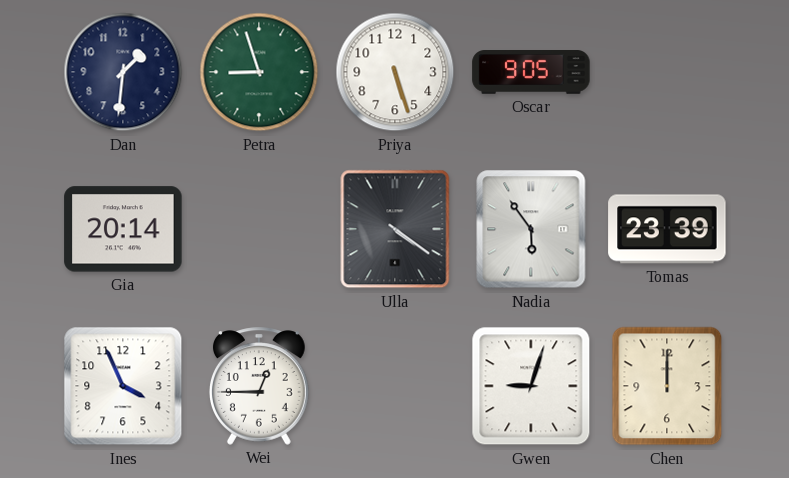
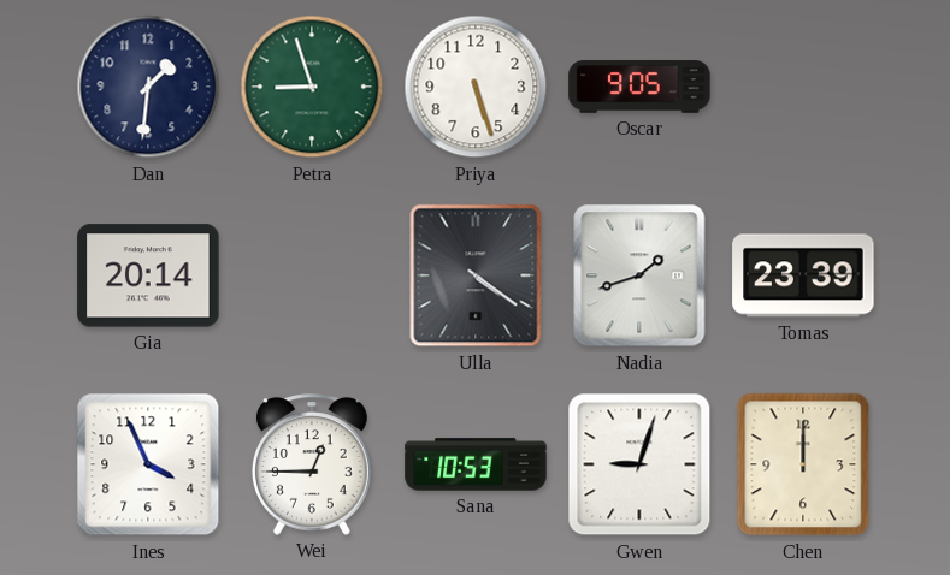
Nadia: 5:54 -> 1:42
Sana: none -> 10:53
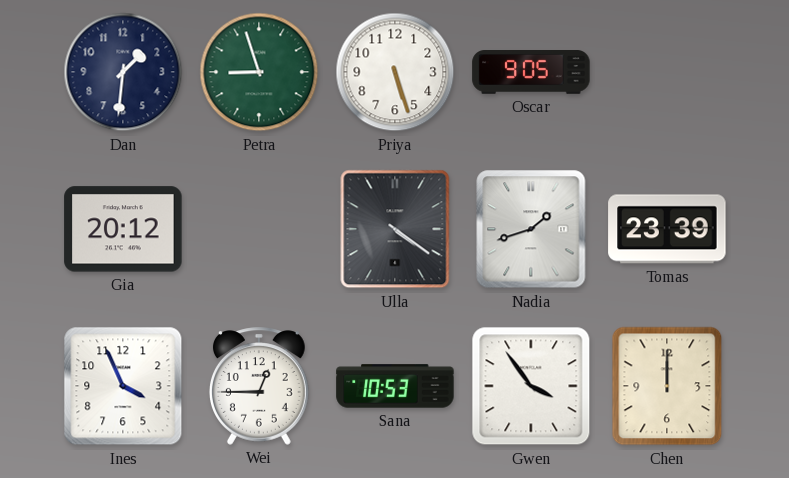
Gia: 20:14 -> 20:12
Gwen: 9:03 -> 3:54
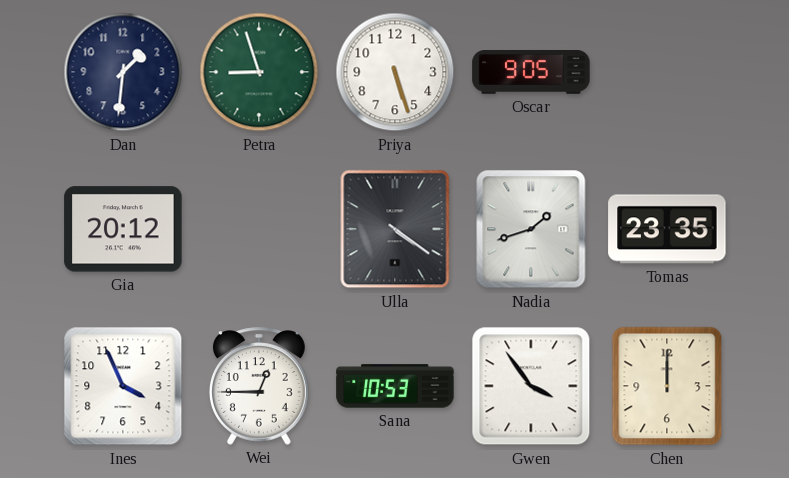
Tomas: 23:39 -> 23:35
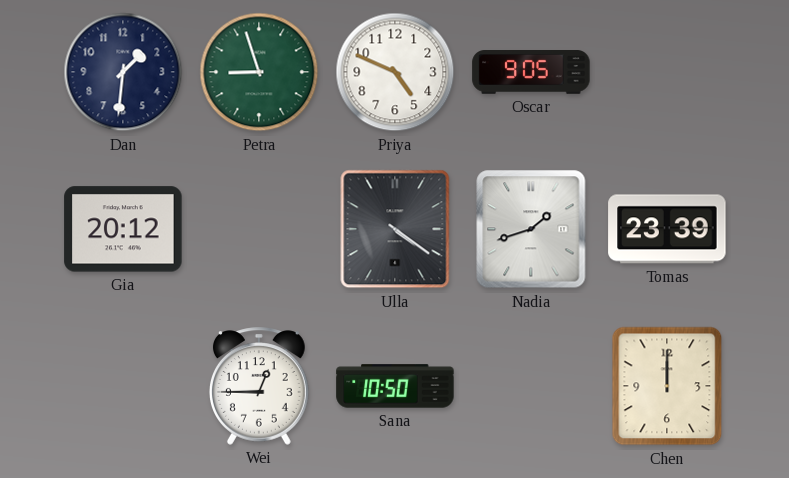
Priya: 5:27 -> 4:49
Tomas: 23:35 -> 23:39
Ines: 3:56 -> none
Sana: 10:53 -> 10:50
Gwen: 3:54 -> none
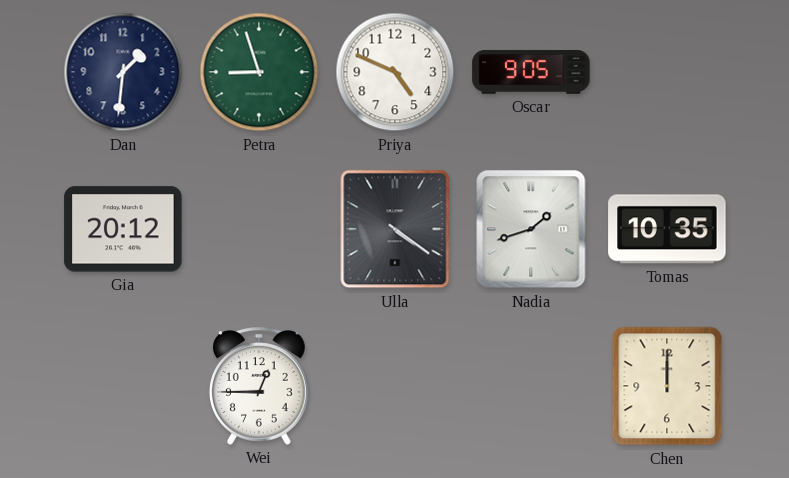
Tomas: 23:39 -> 10:35
Sana: 10:50 -> none
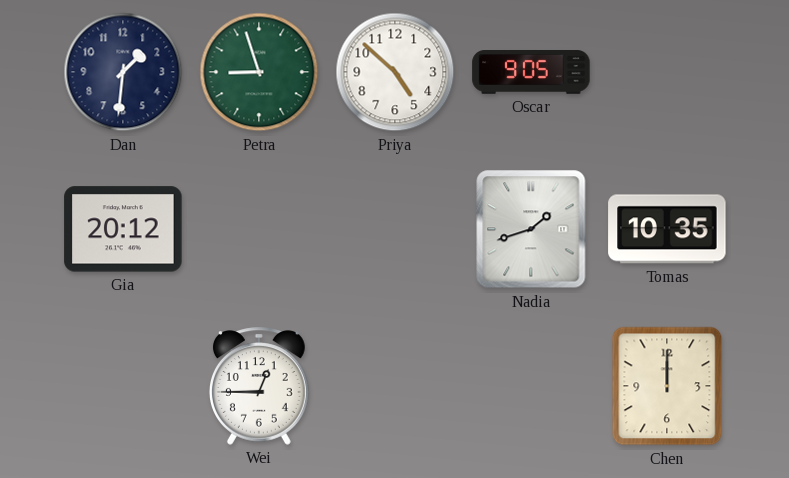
Priya: 4:49 -> 4:52
Ulla: 4:21 -> none
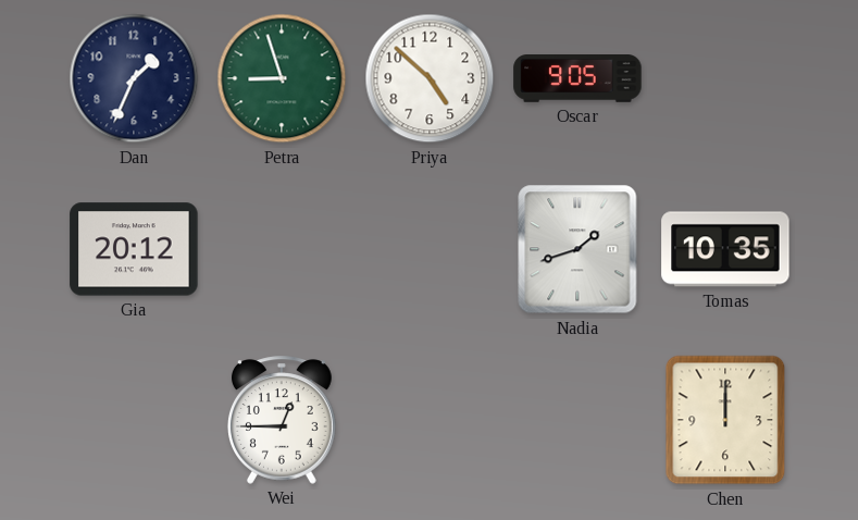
Dan: 1:31 -> 1:34
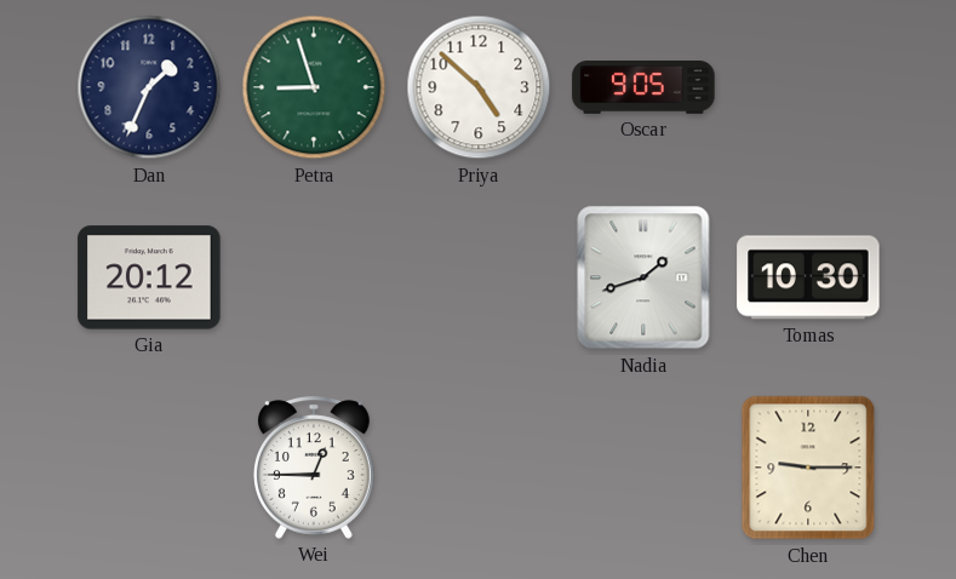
Tomas: 10:35 -> 10:30
Chen: 12:00 -> 9:15
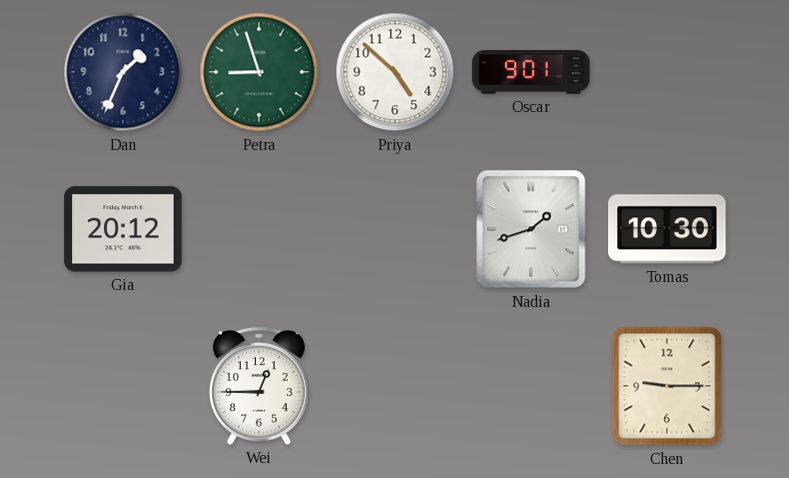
Oscar: 9:05 -> 9:01
